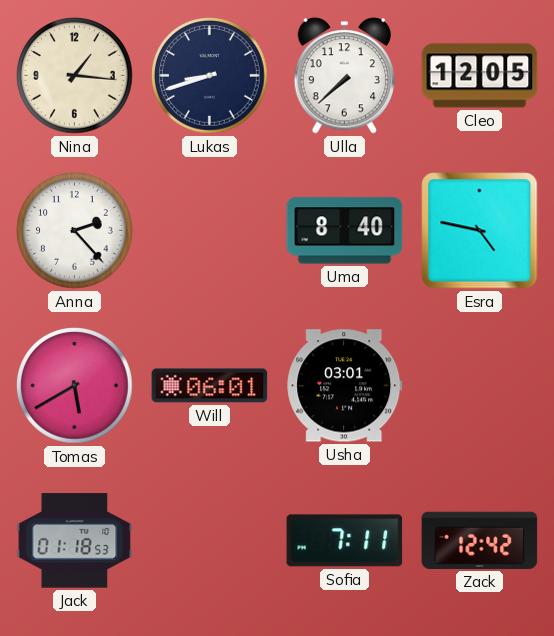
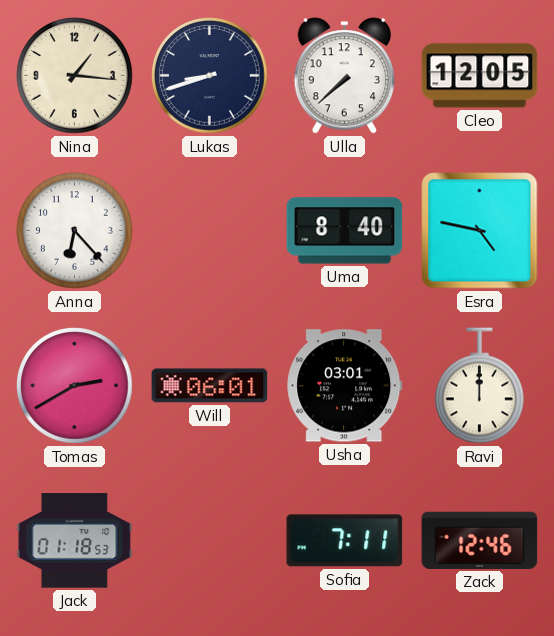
Anna: 2:23 -> 6:23
Tomas: 5:40 -> 2:40
Ravi: none -> 12:00
Zack: 12:42 -> 12:46
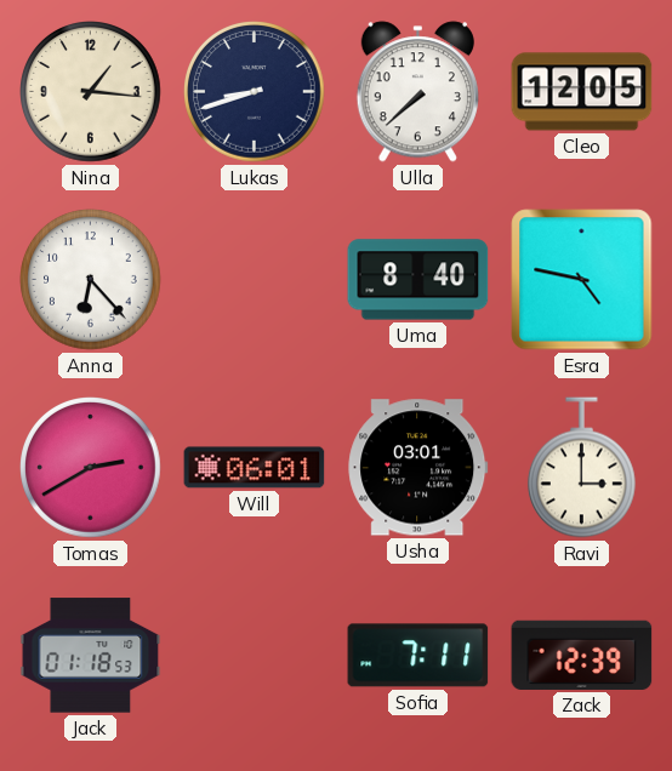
Ravi: 12:00 -> 3:00
Zack: 12:46 -> 12:39
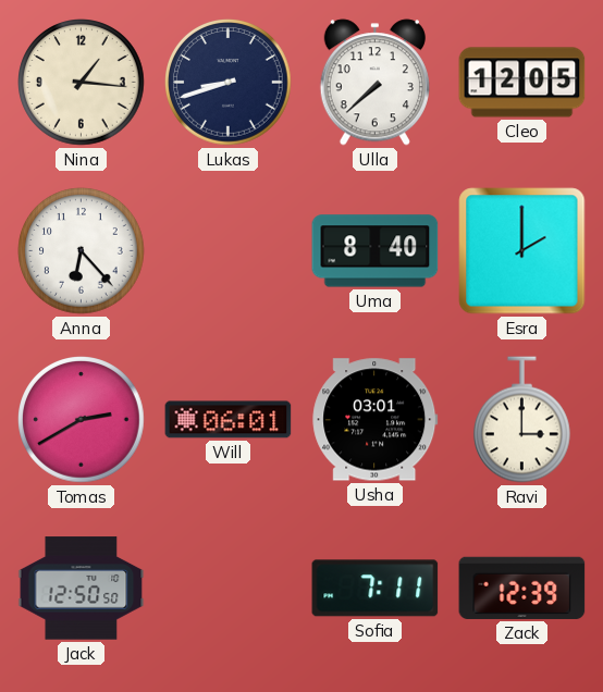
Esra: 4:47 -> 2:00
Jack: 01:18 -> 12:50
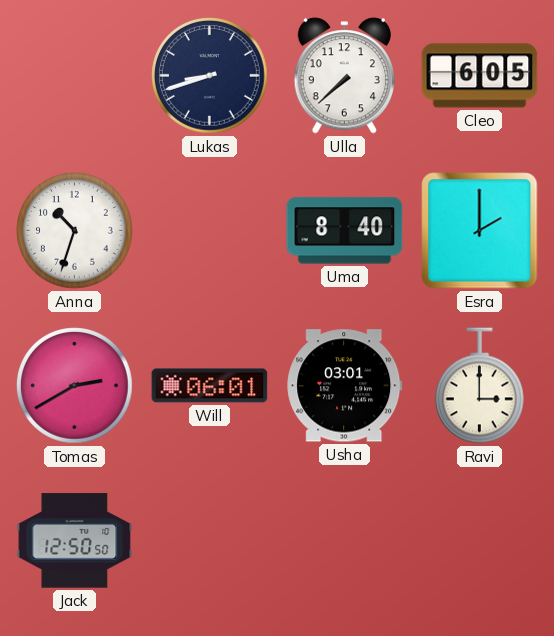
Nina: 1:16 -> none
Cleo: 12:05 -> 6:05
Anna: 6:23 -> 10:33
Sofia: 7:11 -> none
Zack: 12:39 -> none
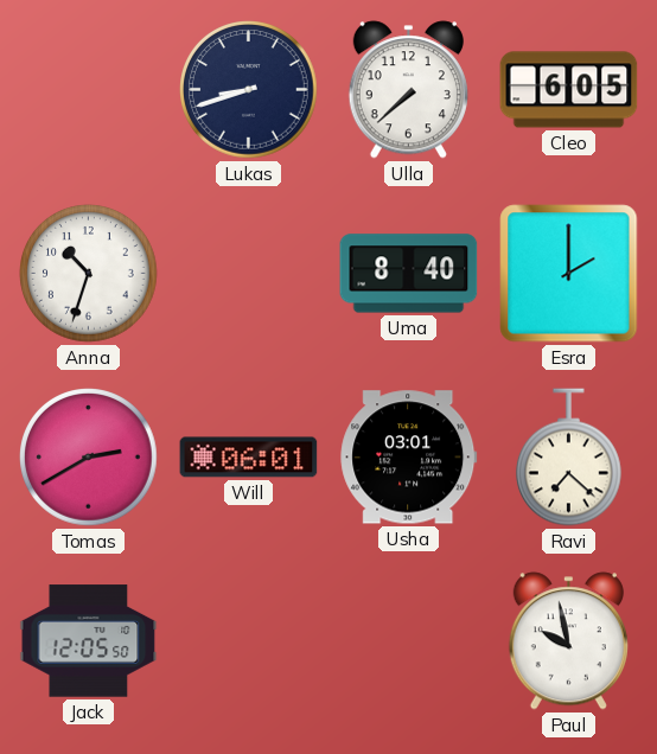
Ravi: 3:00 -> 7:22
Jack: 12:50 -> 12:05
Paul: none -> 9:58
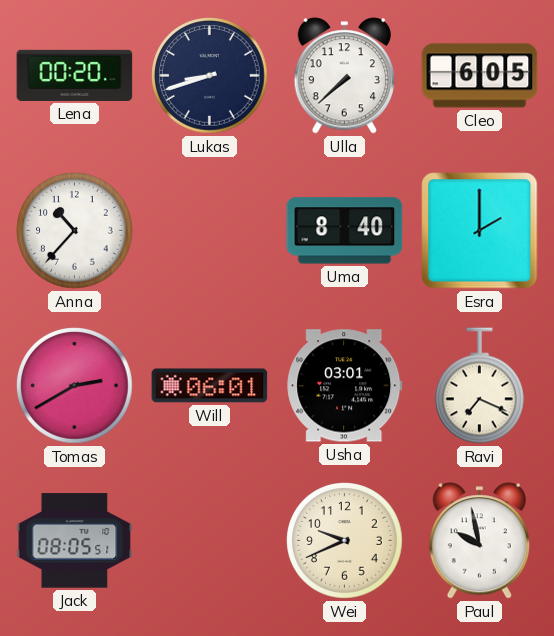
Lena: none -> 00:20
Anna: 10:33 -> 10:37
Ravi: 7:22 -> 7:19
Jack: 12:05 -> 08:05
Wei: none -> 9:41
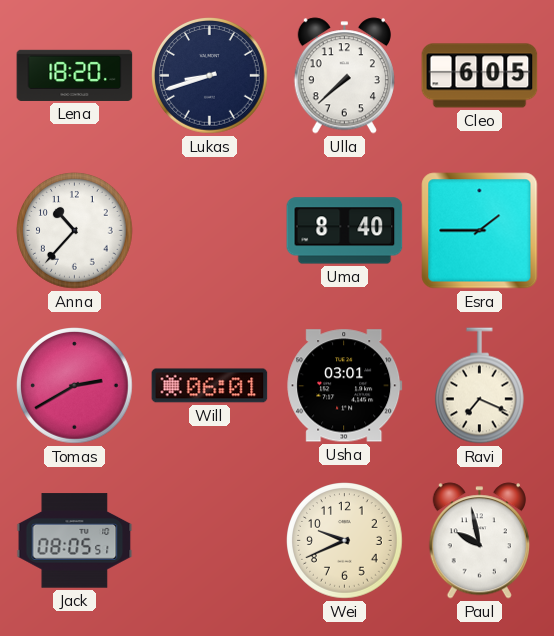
Lena: 00:20 -> 18:20
Esra: 2:00 -> 1:45
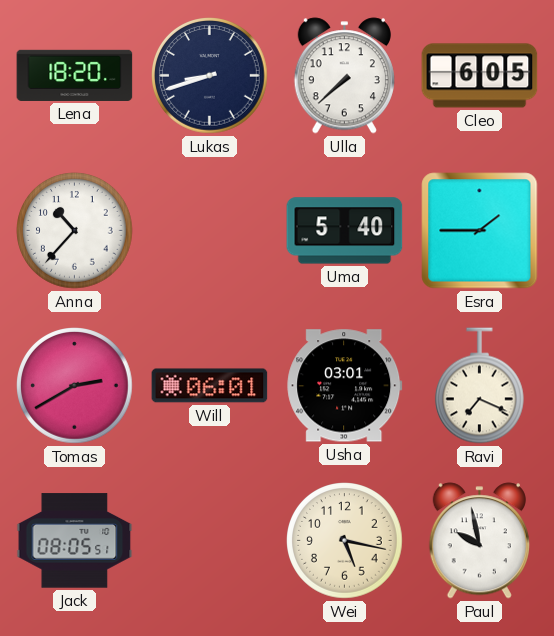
Uma: 8:40 -> 5:40
Wei: 9:41 -> 5:17
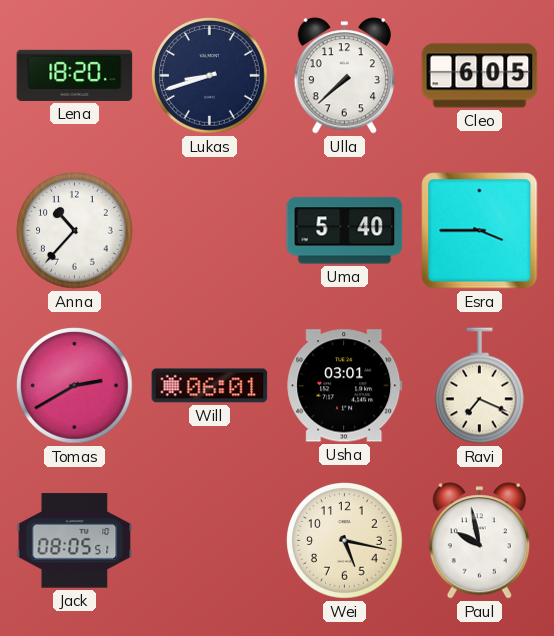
Esra: 1:45 -> 3:45
